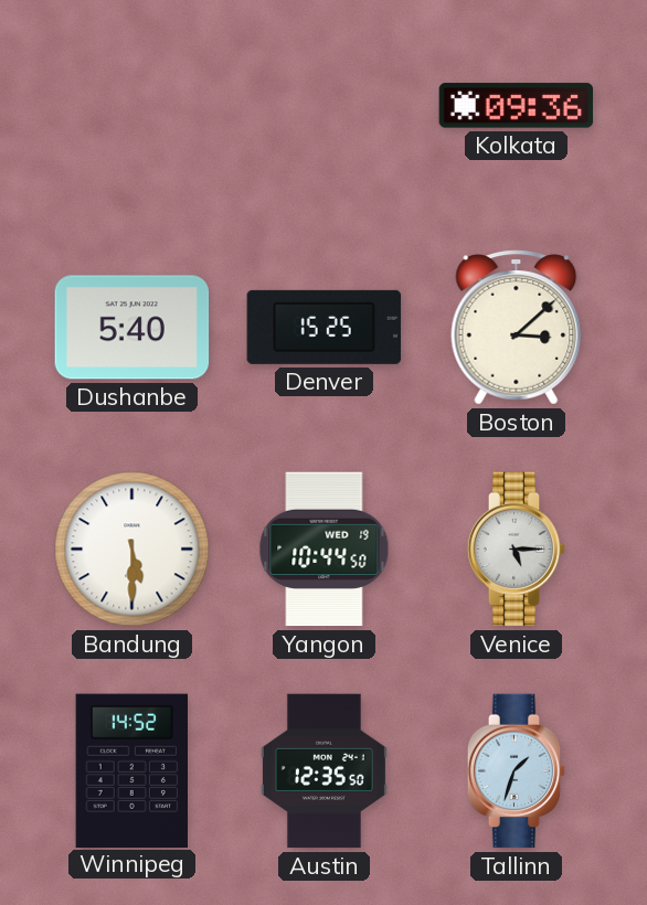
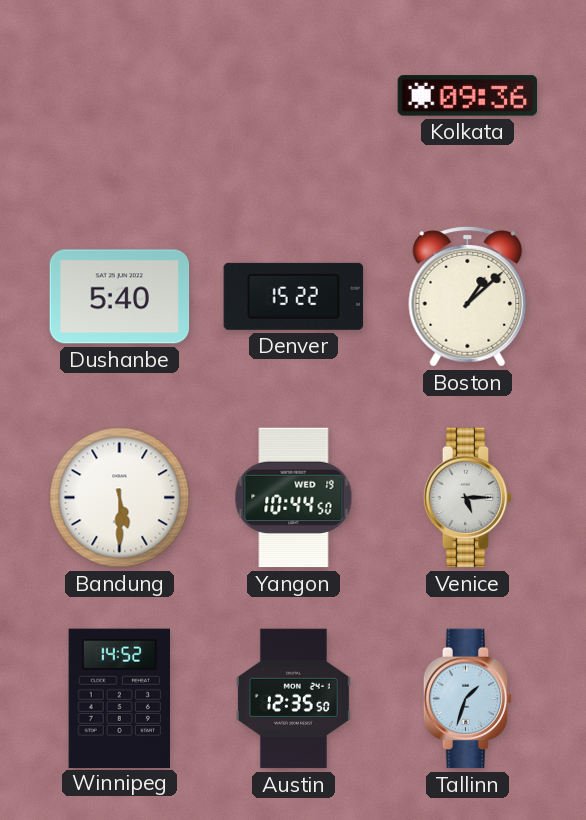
Denver: 15:25 -> 15:22
Boston: 3:08 -> 1:08
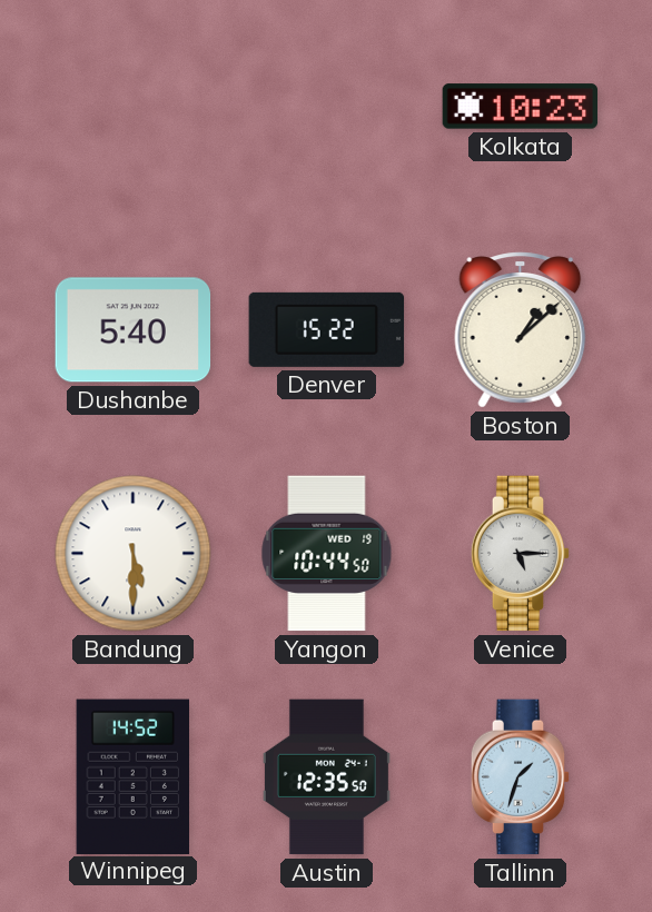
Kolkata: 09:36 -> 10:23
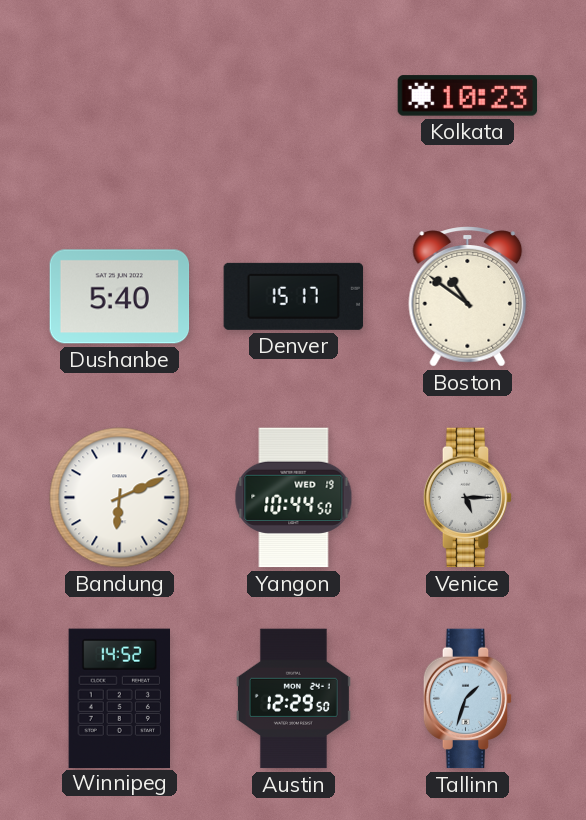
Denver: 15:22 -> 15:17
Boston: 1:08 -> 10:51
Bandung: 5:30 -> 6:11
Austin: 12:35 -> 12:29
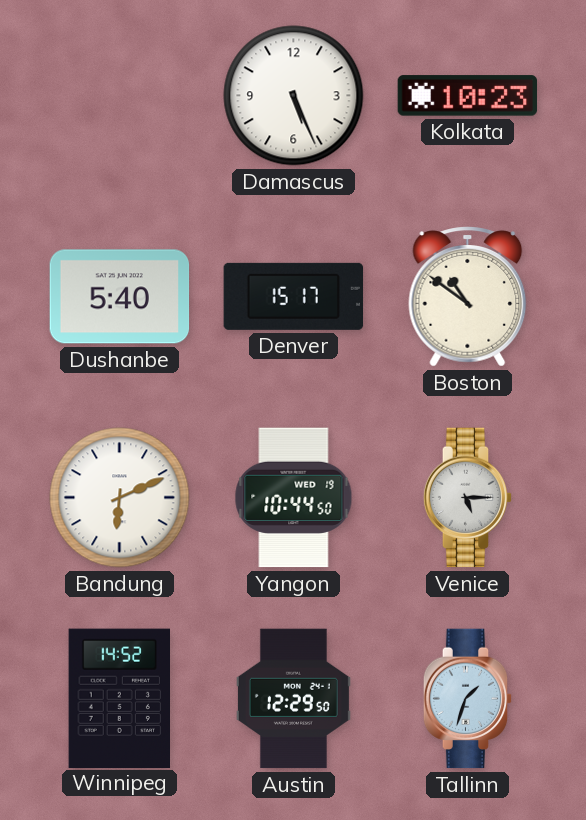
Damascus: none -> 5:26
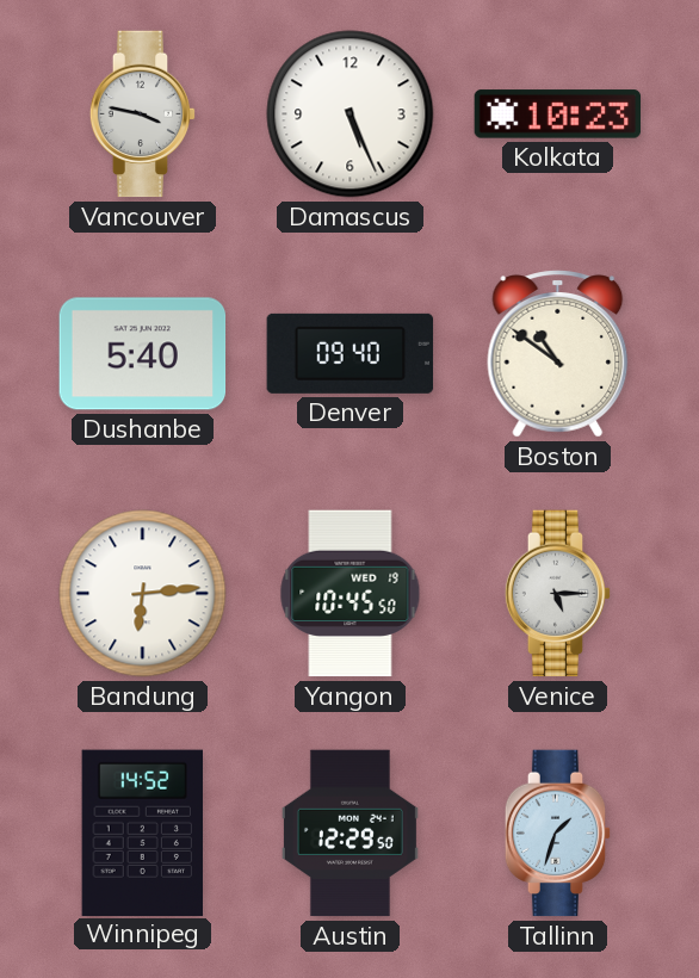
Vancouver: none -> 3:47
Denver: 15:17 -> 09:40
Bandung: 6:11 -> 6:14
Yangon: 10:44 -> 10:45
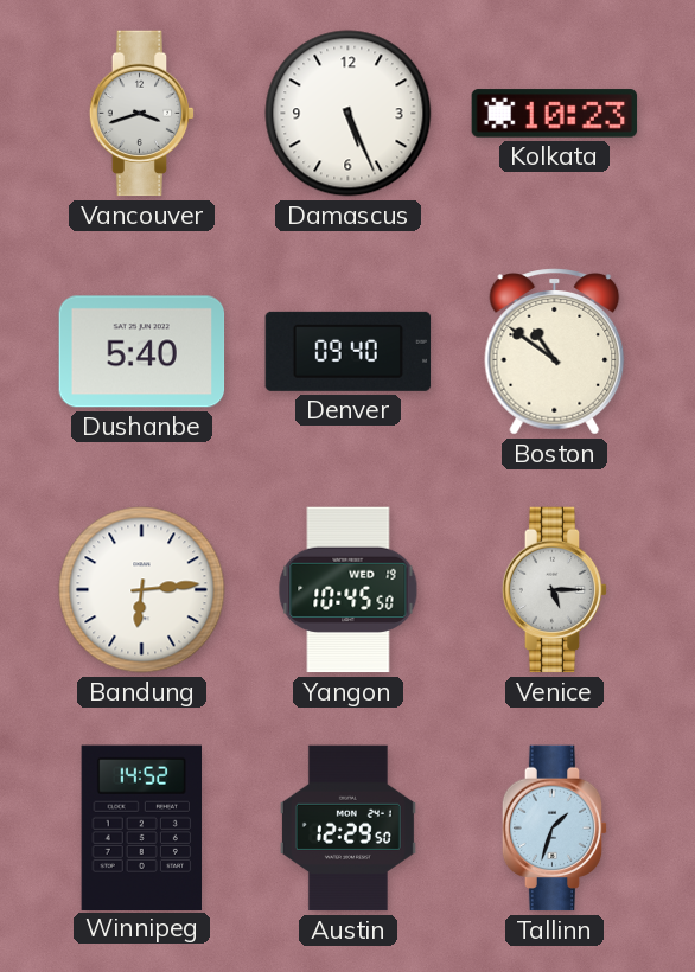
Vancouver: 3:47 -> 3:42
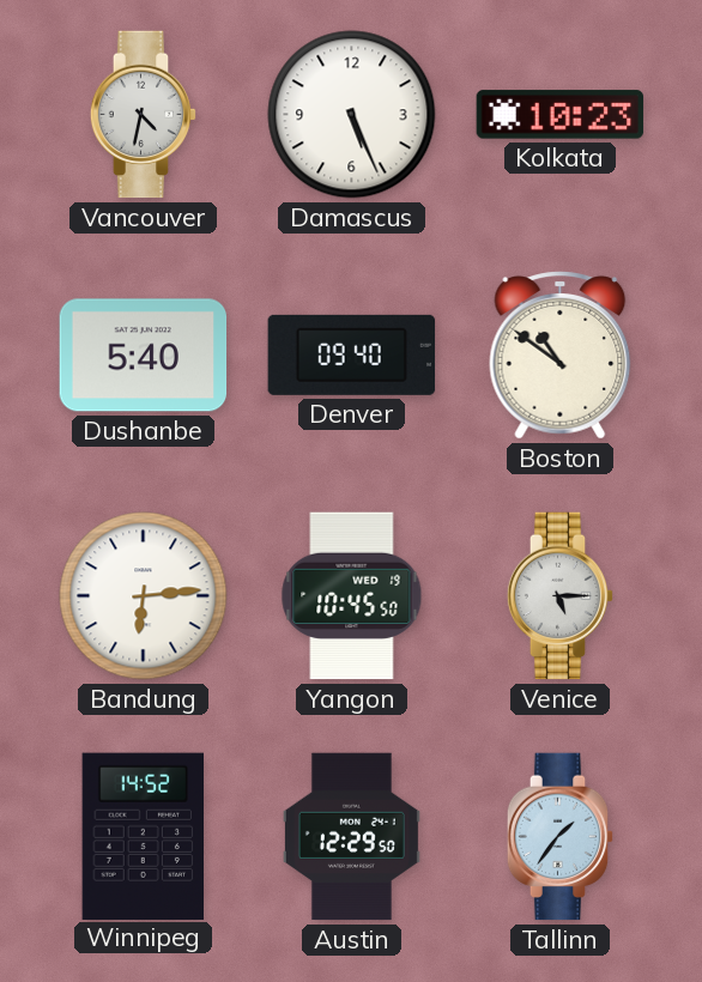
Vancouver: 3:42 -> 4:32
Tallinn: 1:33 -> 1:36
